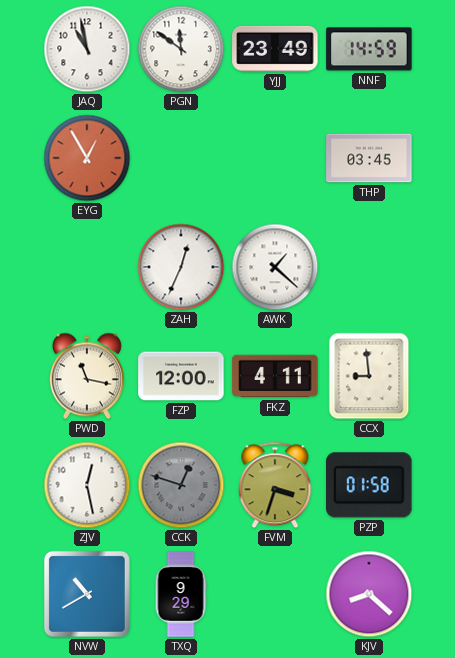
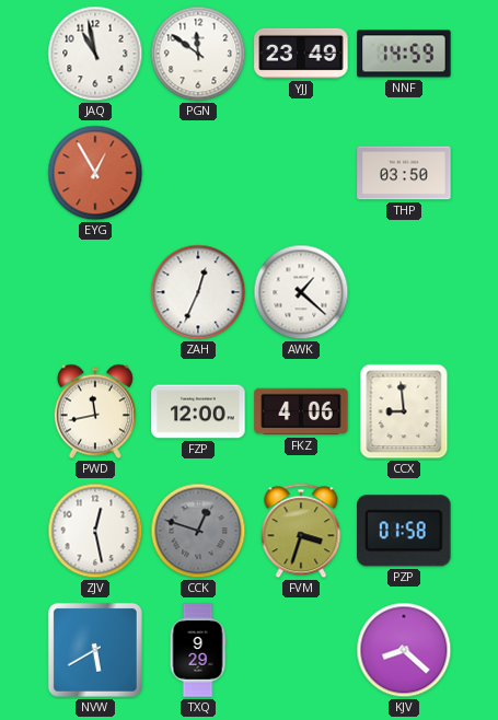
THP: 03:45 -> 03:50
PWD: 11:17 -> 11:43
FKZ: 4:11 -> 4:06
NVW: 10:40 -> 5:40
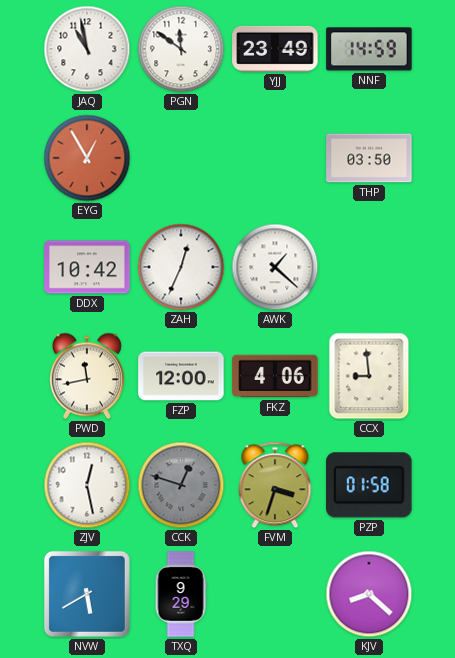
DDX: none -> 10:42
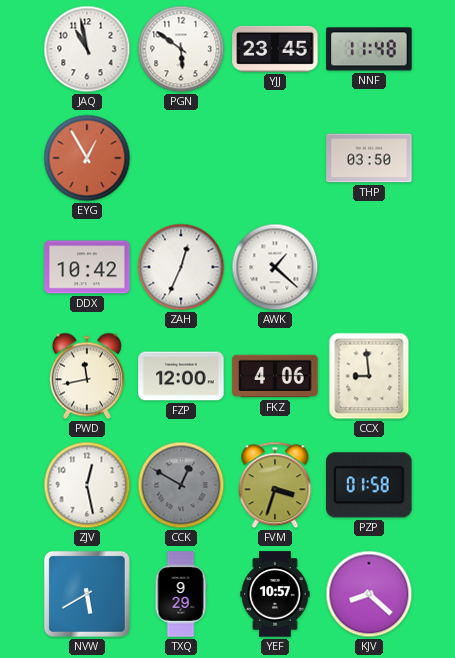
PGN: 11:51 -> 5:51
YJJ: 23:49 -> 23:45
NNF: 14:59 -> 11:48
CCK: 12:48 -> 12:50
YEF: none -> 10:57
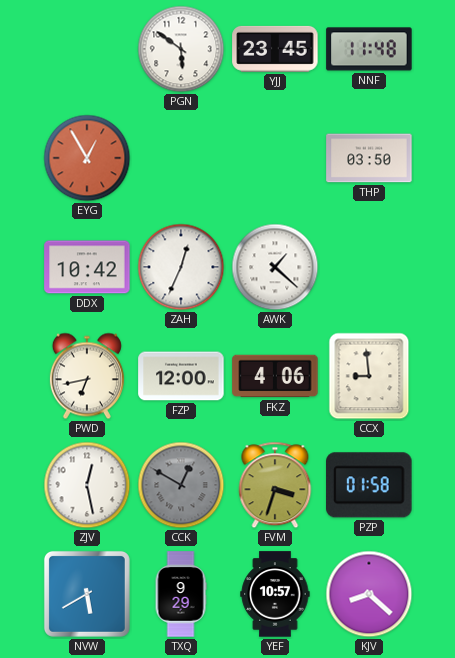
JAQ: 10:58 -> none
PWD: 11:43 -> 6:43
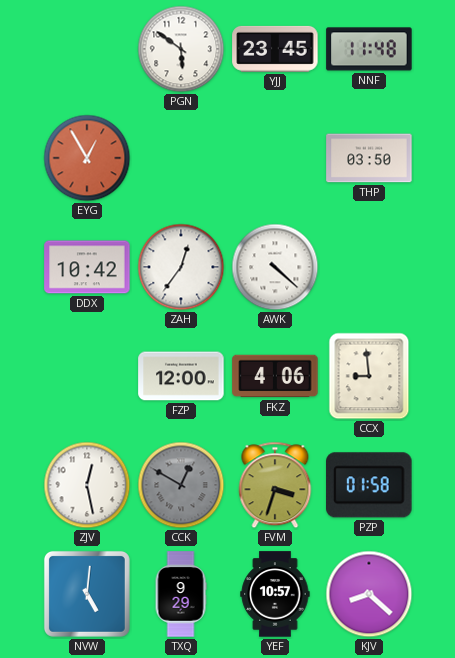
ZAH: 12:34 -> 12:36
AWK: 1:22 -> 4:22
PWD: 6:43 -> none
NVW: 5:40 -> 5:01
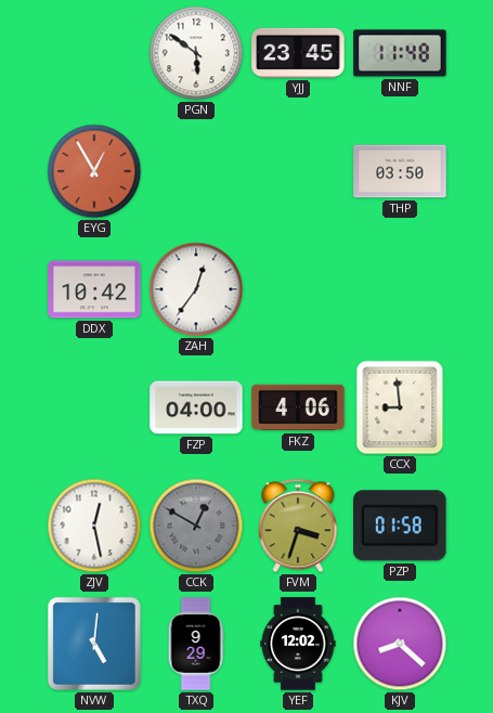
AWK: 4:22 -> none
FZP: 12:00 -> 04:00
YEF: 10:57 -> 12:02
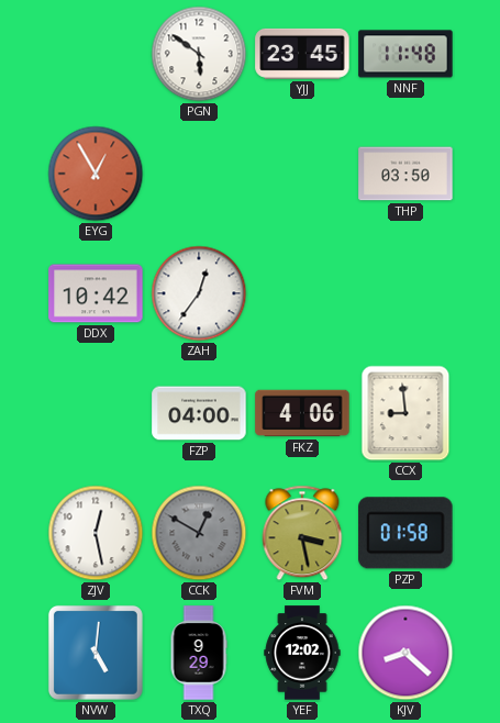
FVM: 3:33 -> 3:28
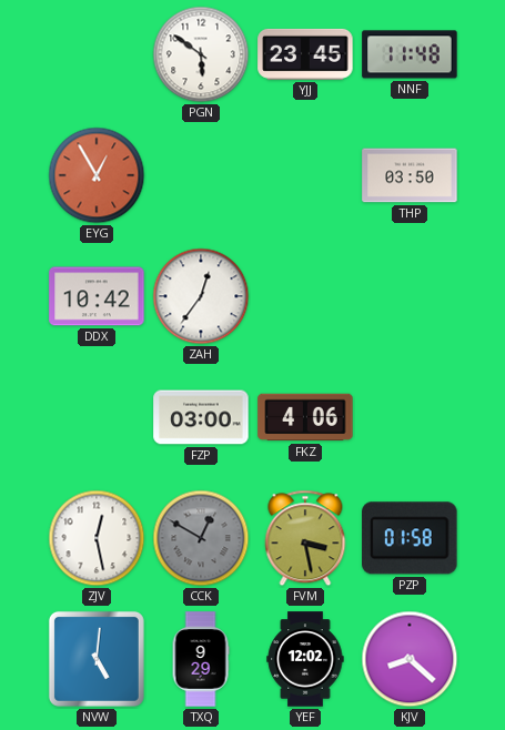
FZP: 04:00 -> 03:00
CCX: 8:59 -> none
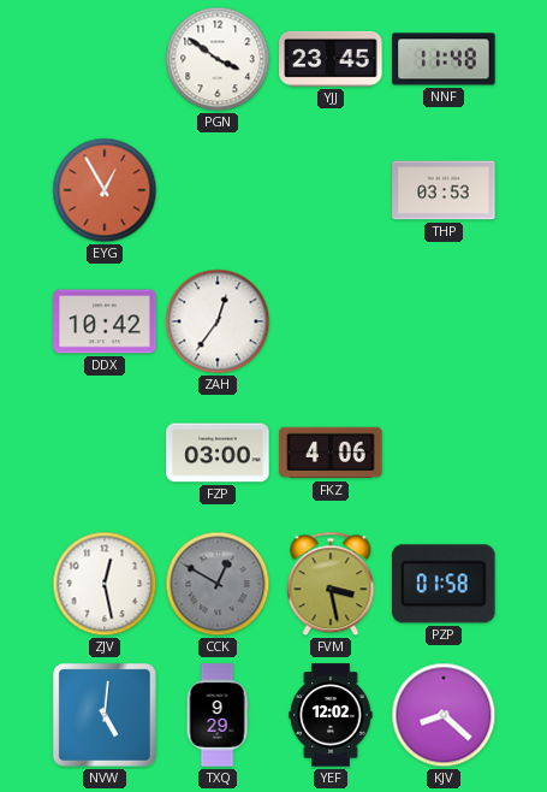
PGN: 5:51 -> 3:51
THP: 03:50 -> 03:53
